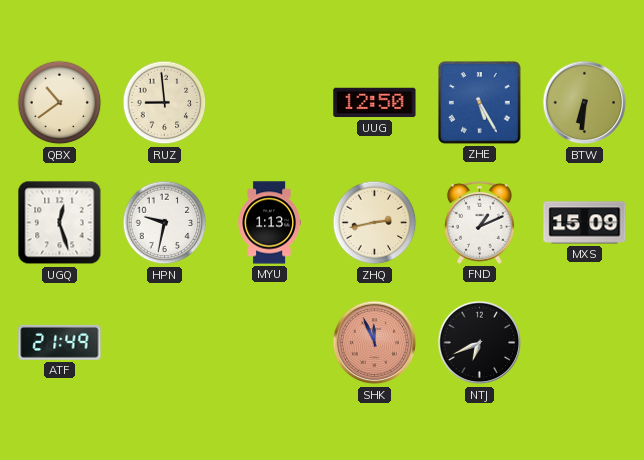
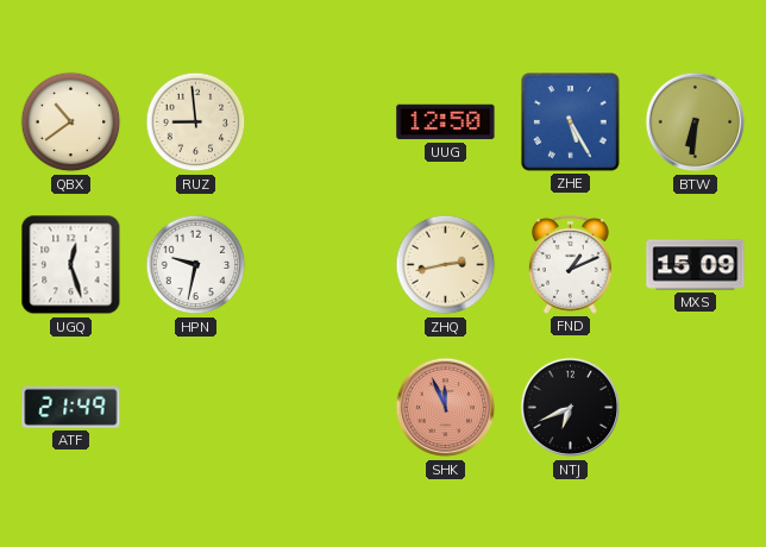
MYU: 1:13 -> none
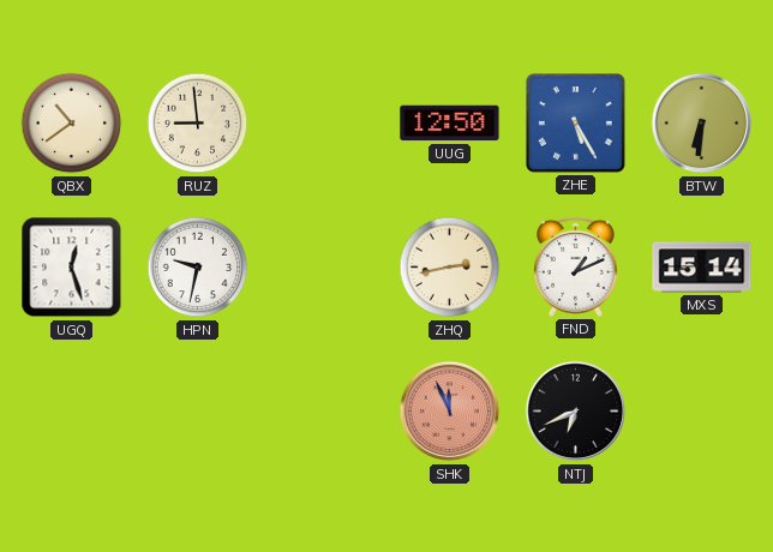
MXS: 15:09 -> 15:14
ATF: 21:49 -> none
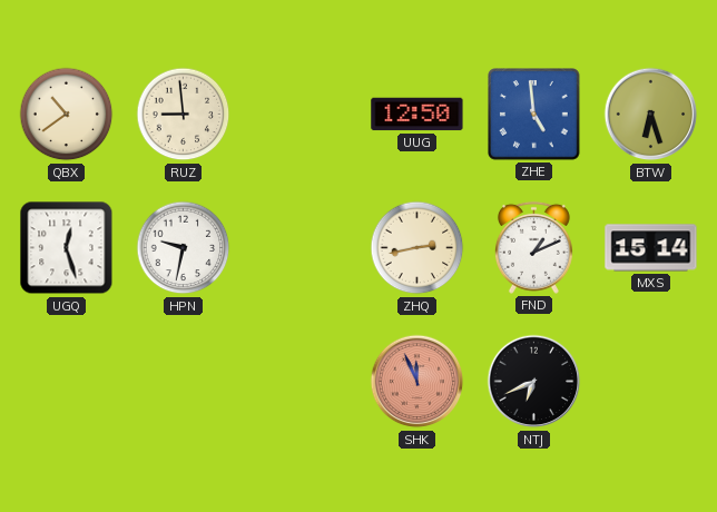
ZHE: 5:25 -> 4:59
BTW: 6:31 -> 6:27
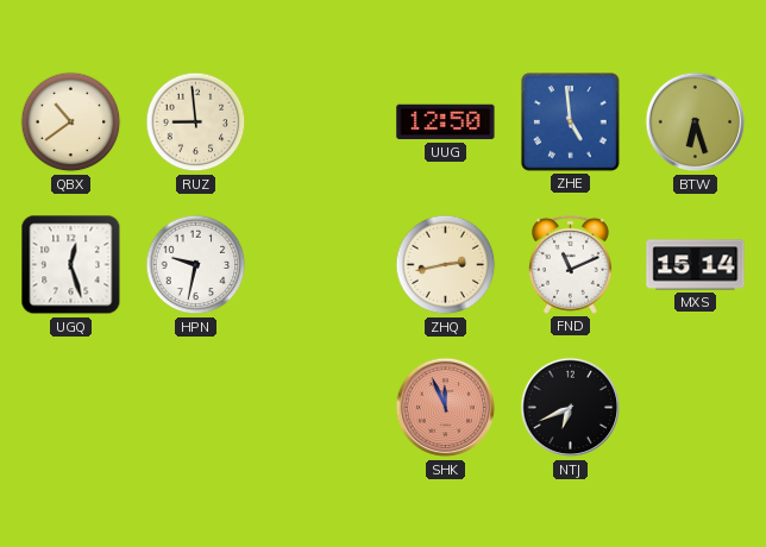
FND: 1:11 -> 11:11
